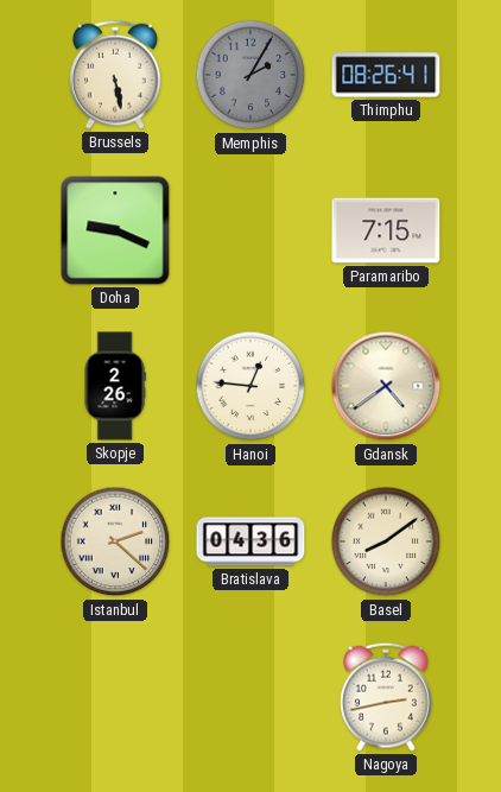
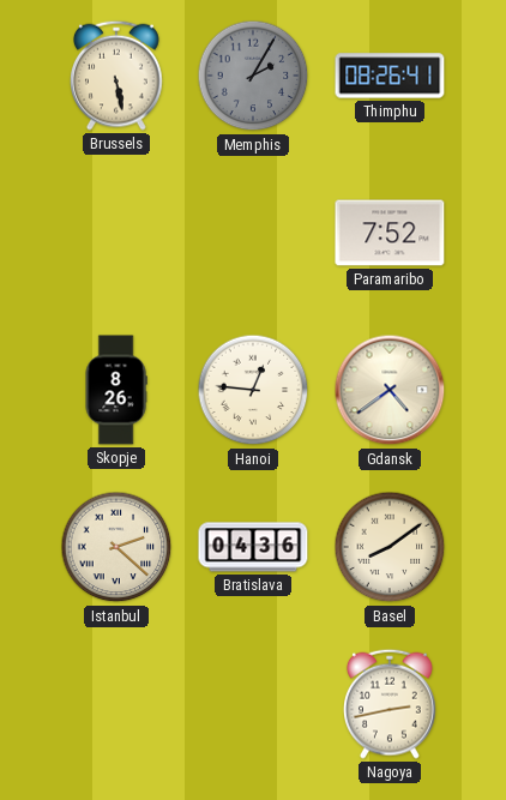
Doha: 9:19 -> none
Paramaribo: 7:15 -> 7:52
Skopje: 2:26 -> 8:26
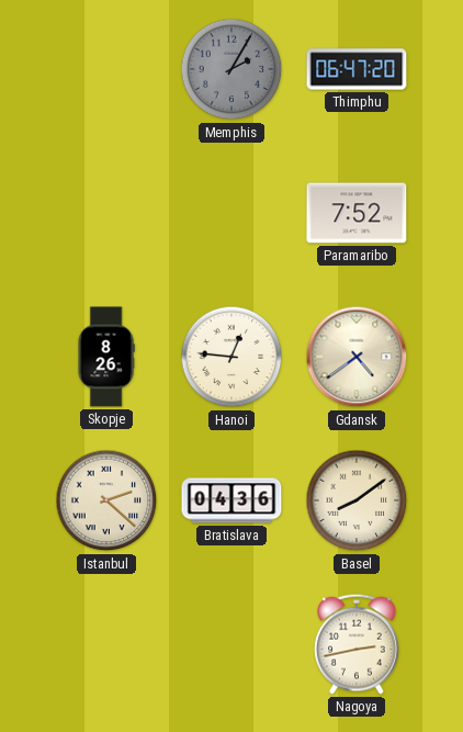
Brussels: 5:28 -> none
Thimphu: 08:26 -> 06:47
